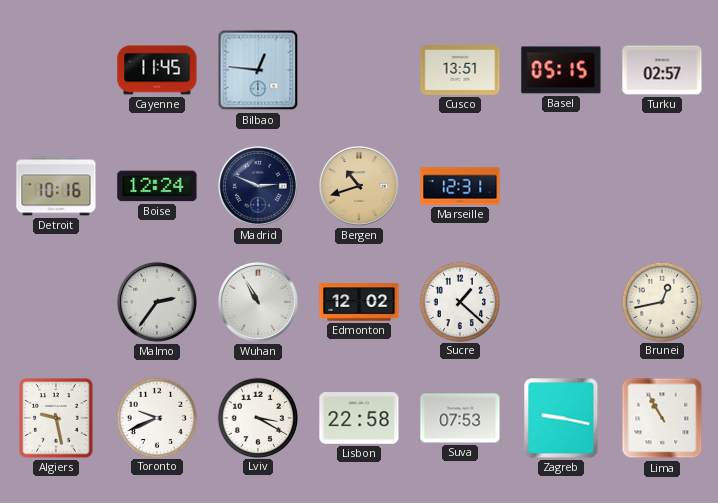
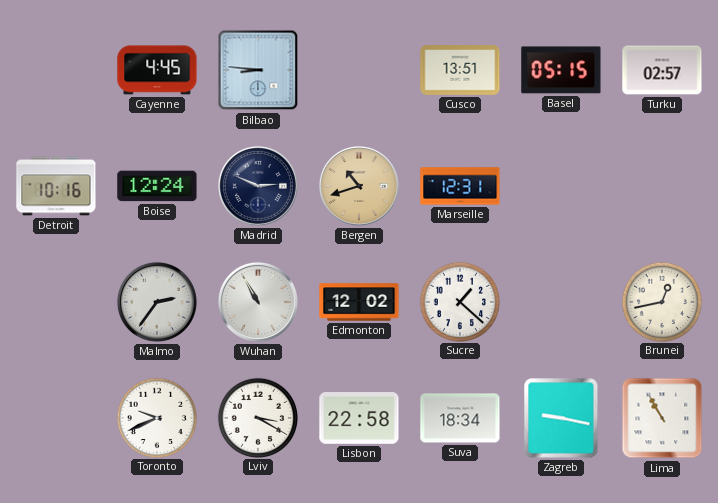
Cayenne: 11:45 -> 4:45
Bilbao: 12:46 -> 8:46
Algiers: 9:28 -> none
Suva: 07:53 -> 18:34
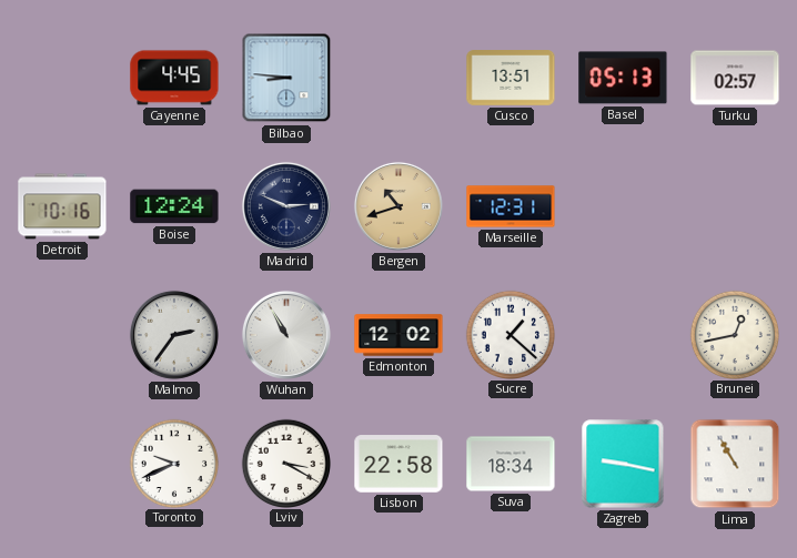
Basel: 05:15 -> 05:13
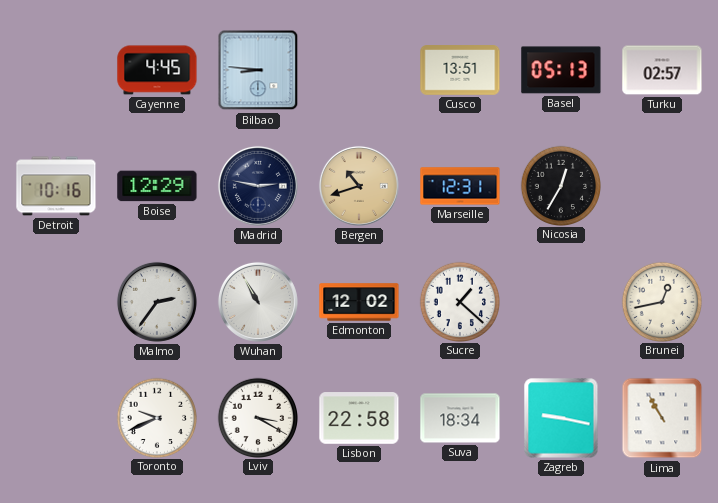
Boise: 12:24 -> 12:29
Madrid: 2:49 -> 2:47
Nicosia: none -> 12:35
